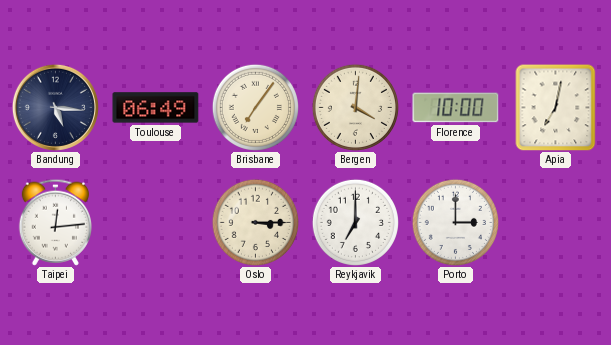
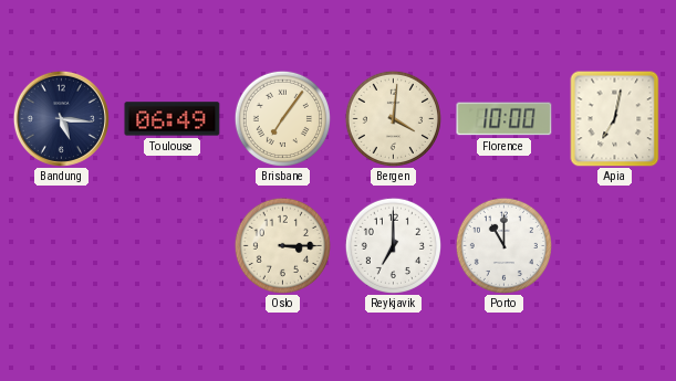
Taipei: 12:14 -> none
Porto: 3:00 -> 11:00
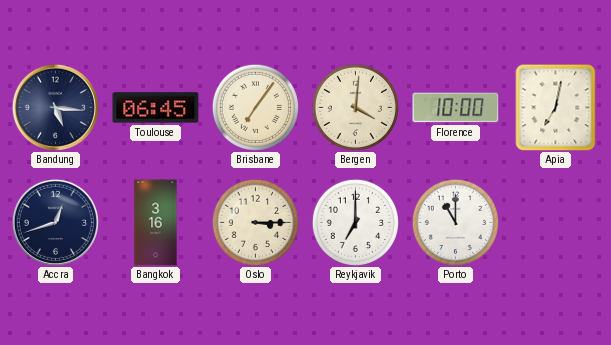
Toulouse: 06:49 -> 06:45
Accra: none -> 12:42
Bangkok: none -> 3:16
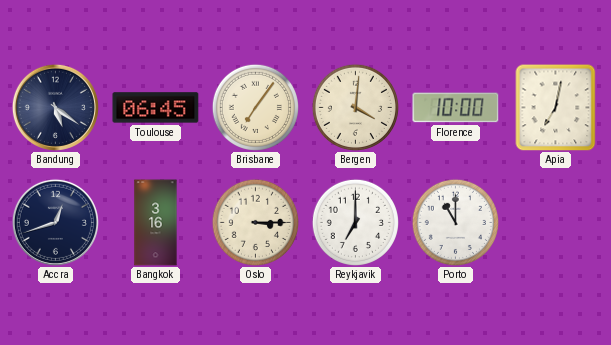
Bandung: 5:16 -> 5:21
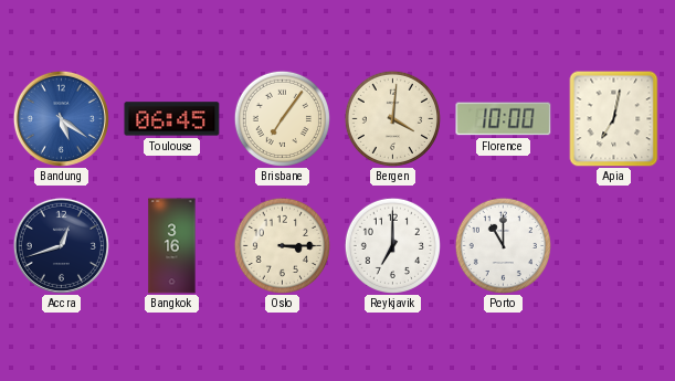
Bandung dial: navy -> blue
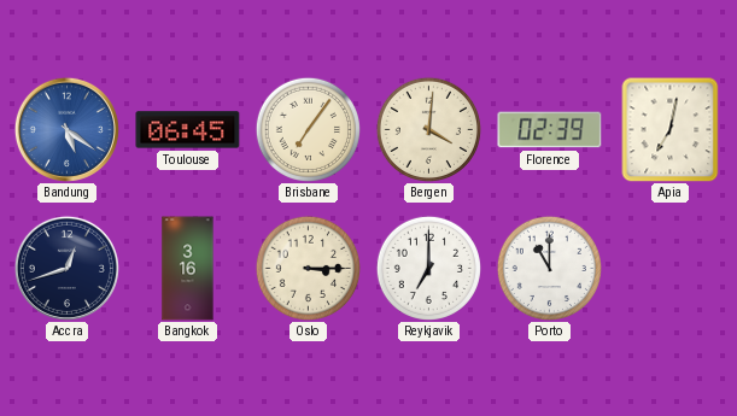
Florence: 10:00 -> 02:39
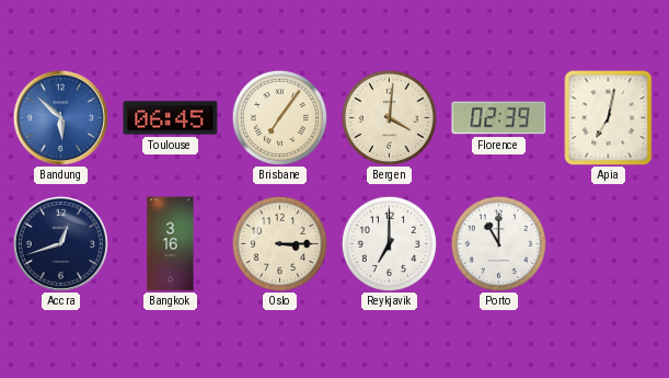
Bandung: 5:21 -> 5:52
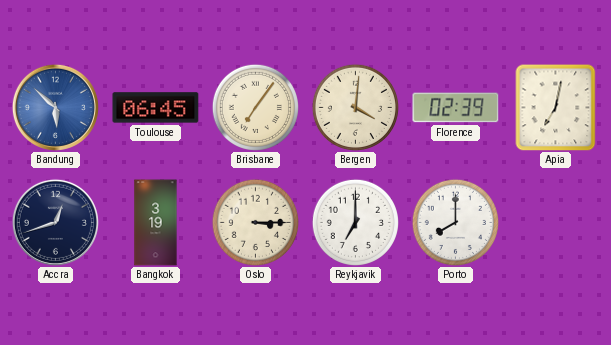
Bangkok: 3:16 -> 3:19
Porto: 11:00 -> 8:00
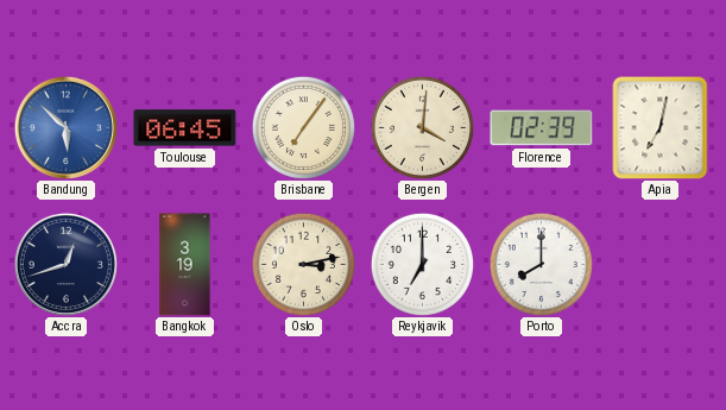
Oslo: 3:15 -> 3:13
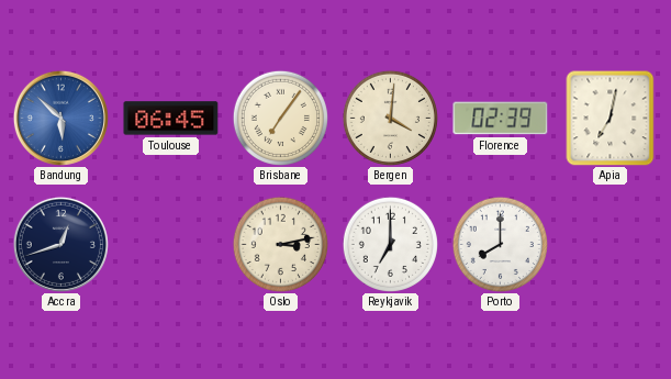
Bangkok: 3:19 -> none
